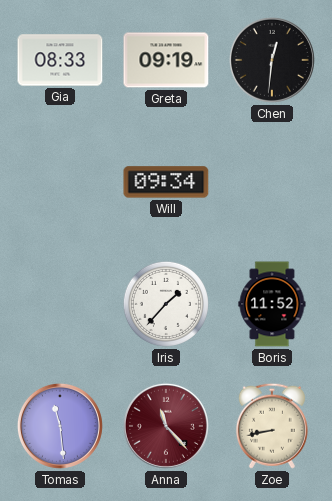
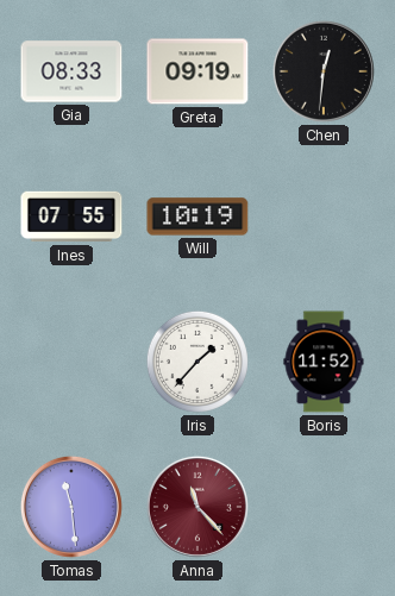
Ines: none -> 07:55
Will: 09:34 -> 10:19
Zoe: 8:43 -> none
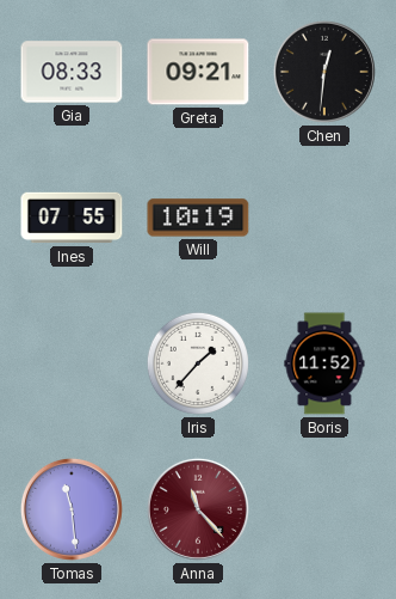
Greta: 09:19 -> 09:21
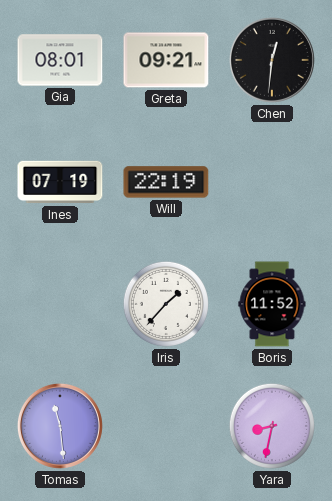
Gia: 08:33 -> 08:01
Ines: 07:55 -> 07:19
Will: 10:19 -> 22:19
Anna: 11:23 -> none
Yara: none -> 8:32
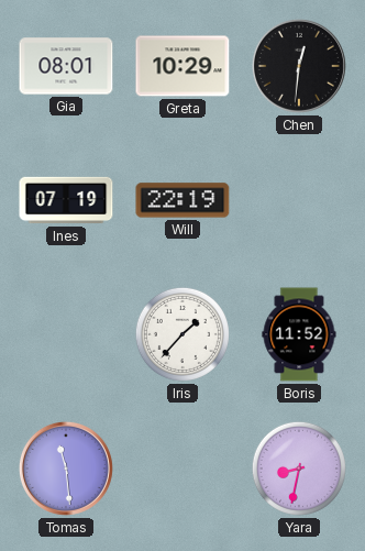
Greta: 09:21 -> 10:29
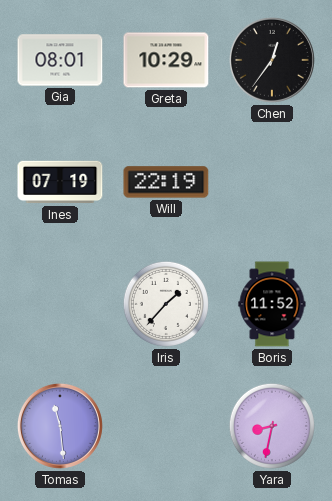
Chen: 12:31 -> 12:36
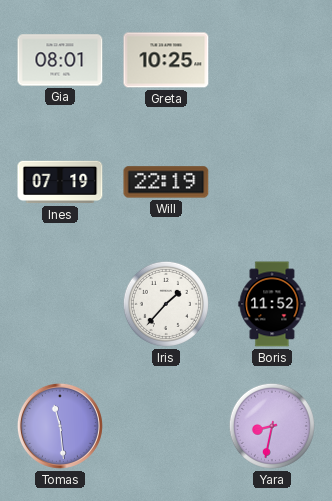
Greta: 10:29 -> 10:25
Chen: 12:36 -> none
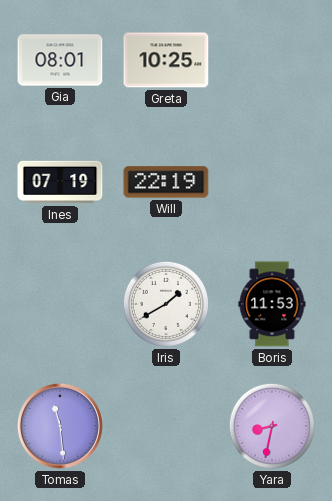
Iris: 1:37 -> 1:40
Boris: 11:52 -> 11:53
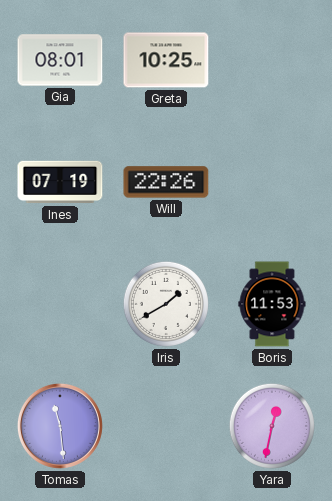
Will: 22:19 -> 22:26
Yara: 8:32 -> 12:32
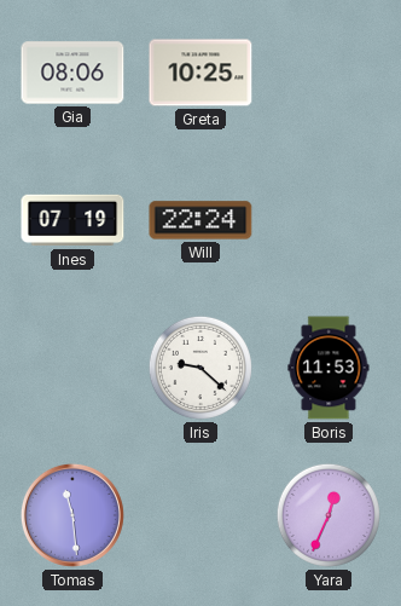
Gia: 08:01 -> 08:06
Will: 22:26 -> 22:24
Iris: 1:40 -> 9:22
Yara: 12:32 -> 12:34
